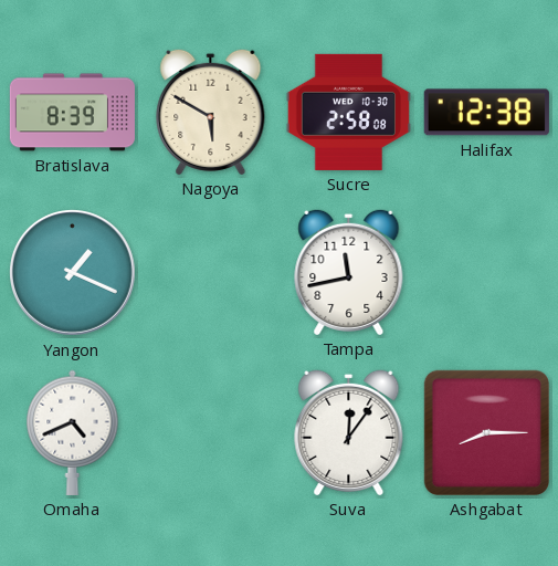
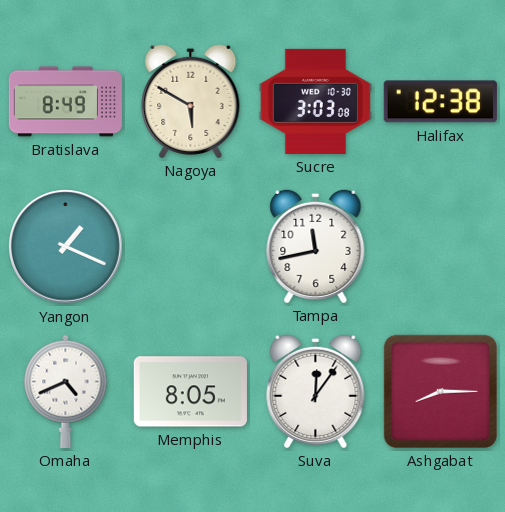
Bratislava: 8:39 -> 8:49
Sucre: 2:58 -> 3:03
Memphis: none -> 8:05
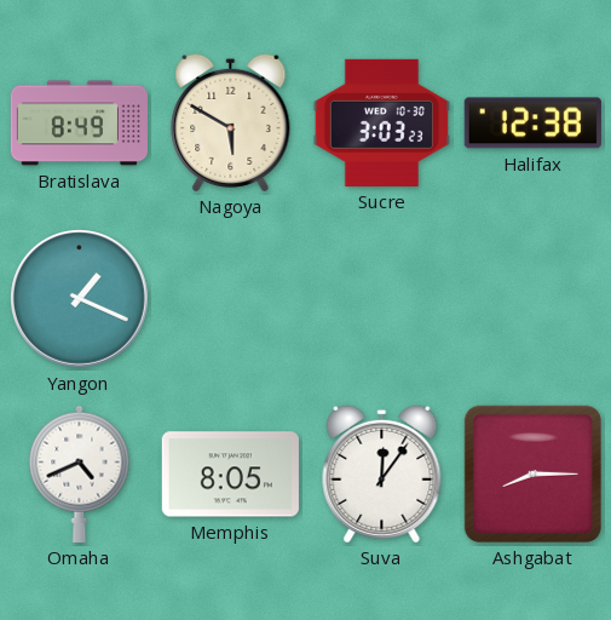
Sucre: 3:03:08 -> 3:03:23
Tampa: 11:43 -> none
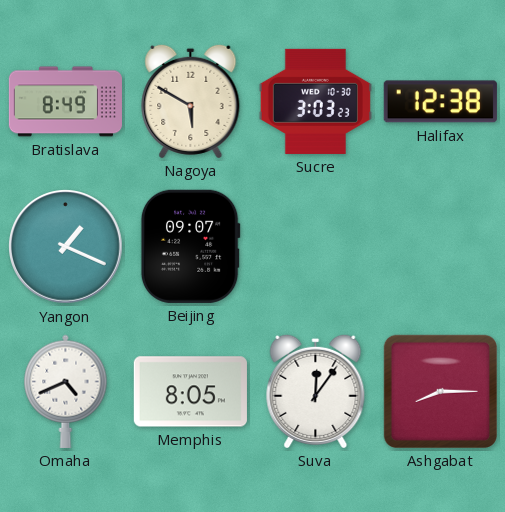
Beijing: none -> 09:07
